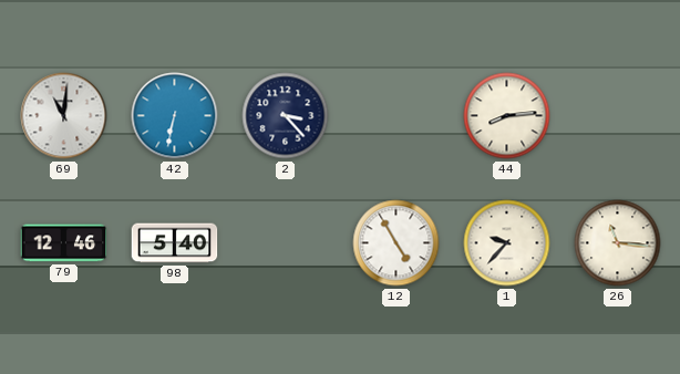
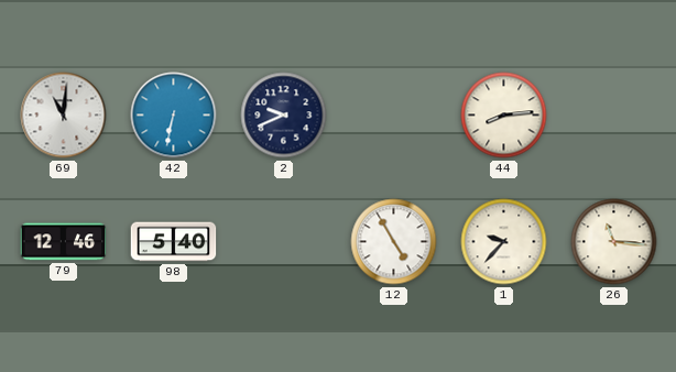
2: 3:23 -> 9:41
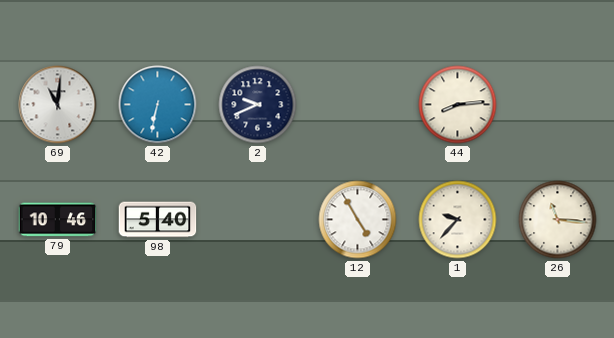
79: 12:46 -> 10:46
